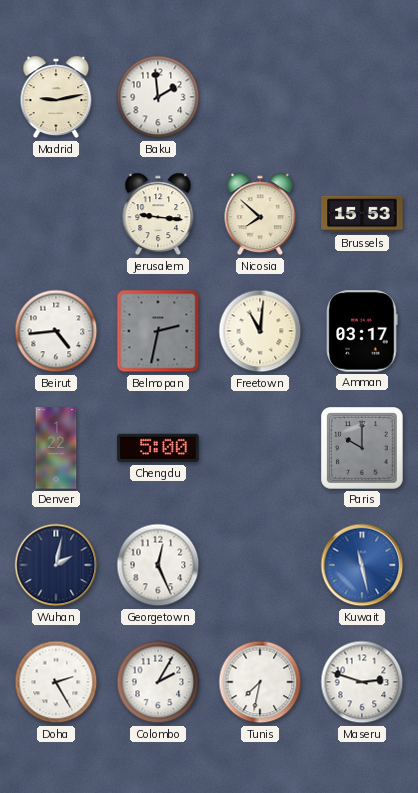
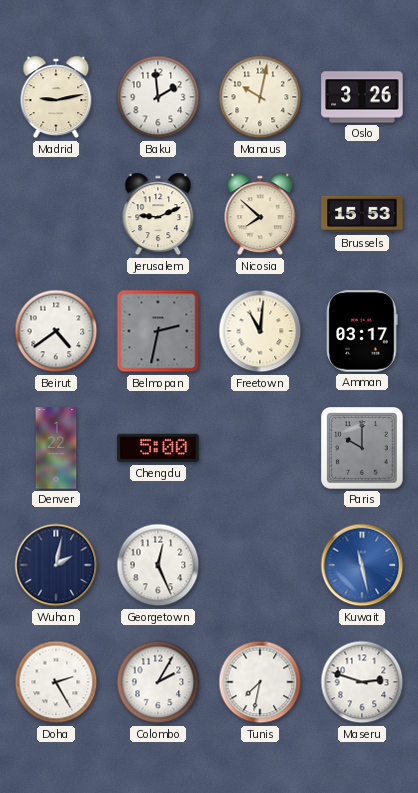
Manaus: none -> 10:02
Oslo: none -> 3:26
Jerusalem: 9:16 -> 9:11
Beirut: 4:44 -> 4:39
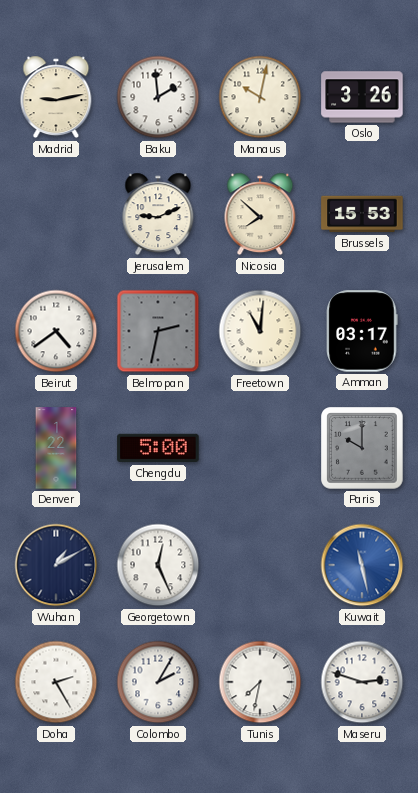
Wuhan: 2:02 -> 1:10
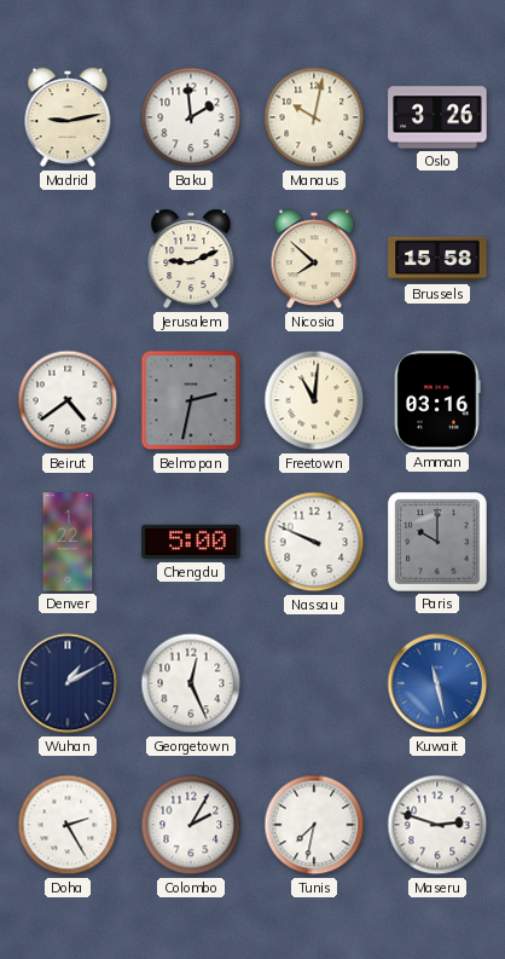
Brussels: 15:53 -> 15:58
Amman: 03:17 -> 03:16
Nassau: none -> 9:49
